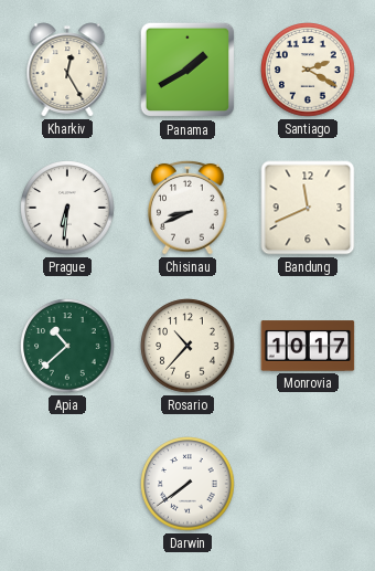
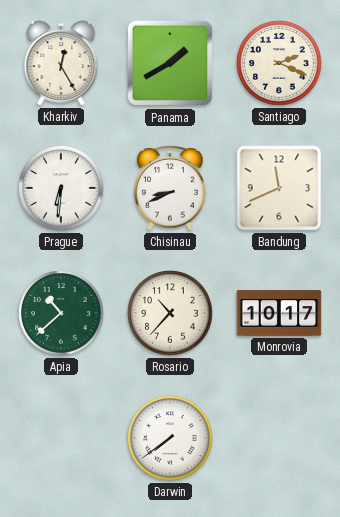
Santiago: 2:20 -> 2:19
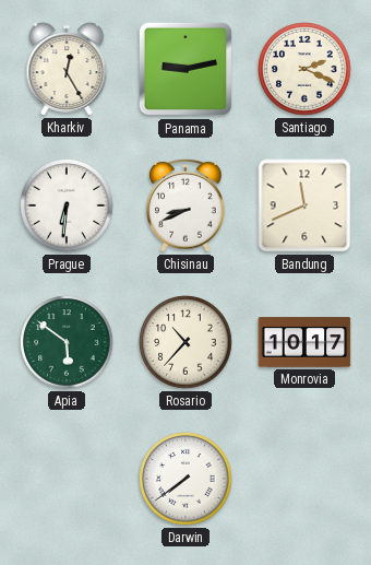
Panama: 1:40 -> 9:13
Apia: 10:38 -> 5:51
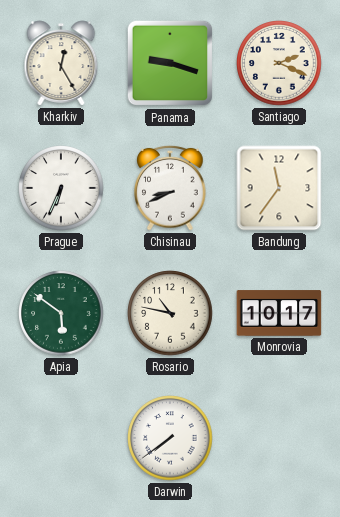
Panama: 9:13 -> 9:18
Prague: 6:31 -> 6:34
Bandung: 11:41 -> 11:36
Rosario: 10:37 -> 10:47
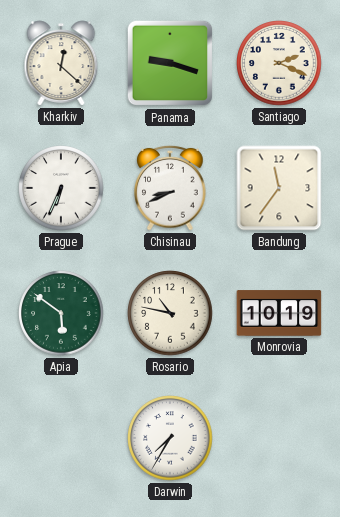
Kharkiv: 12:25 -> 12:22
Monrovia: 10:17 -> 10:19
Darwin: 7:39 -> 7:35
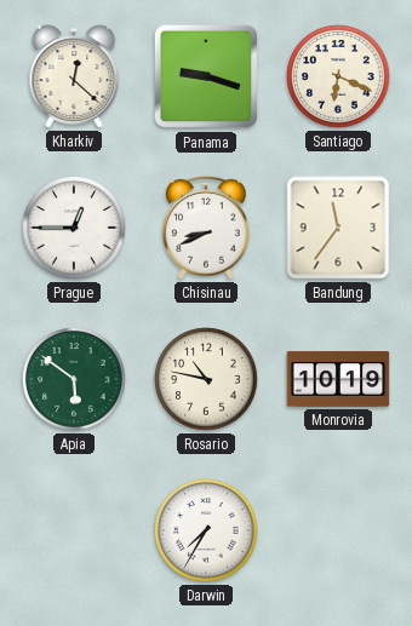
Santiago: 2:19 -> 6:19
Prague: 6:34 -> 12:45
